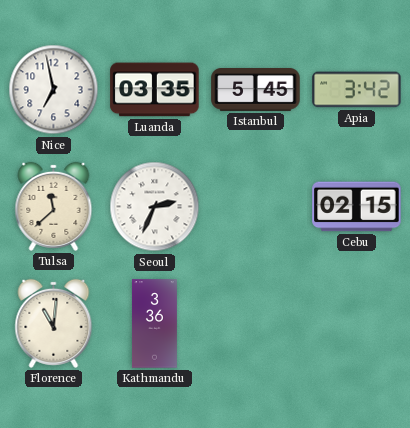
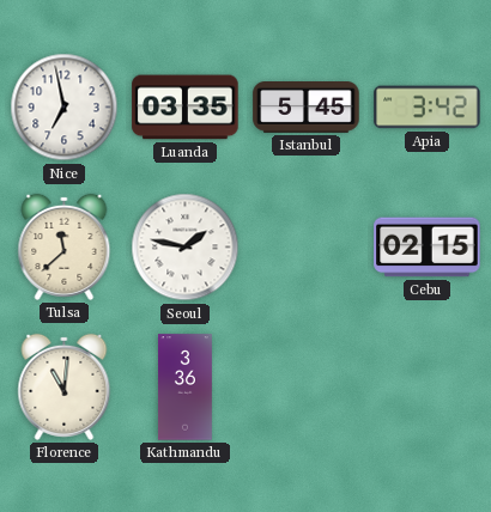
Seoul: 2:34 -> 1:47
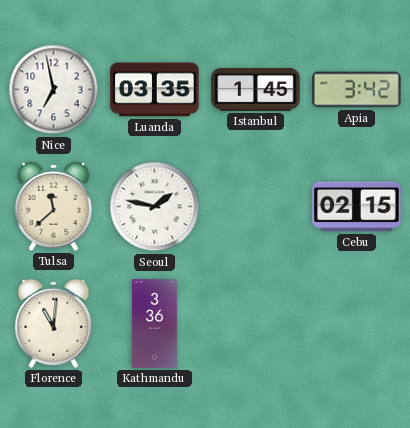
Istanbul: 5:45 -> 1:45
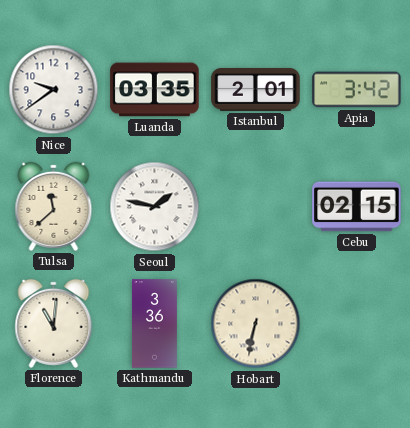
Nice: 6:58 -> 9:39
Istanbul: 1:45 -> 2:01
Hobart: none -> 6:32
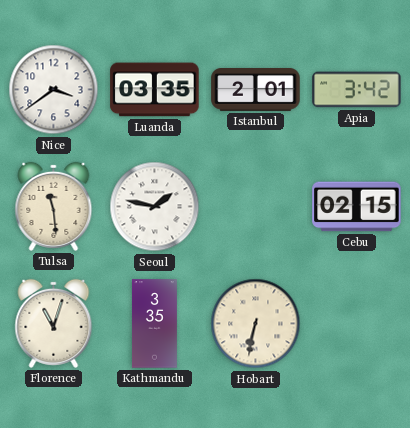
Nice: 9:39 -> 3:39
Tulsa: 11:38 -> 11:29
Florence: 11:01 -> 11:03
Kathmandu: 3:36 -> 3:35
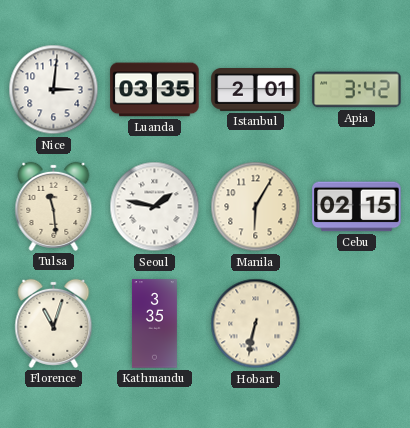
Nice: 3:39 -> 3:01
Manila: none -> 6:05
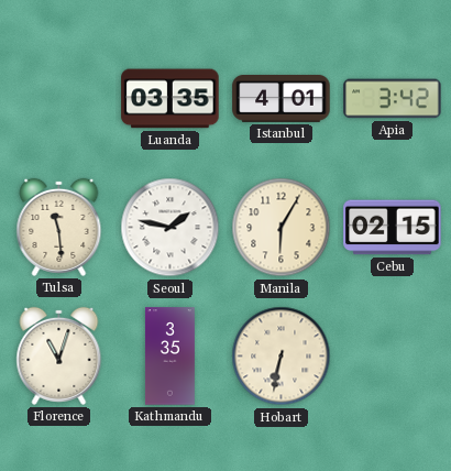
Nice: 3:01 -> none
Istanbul: 2:01 -> 4:01
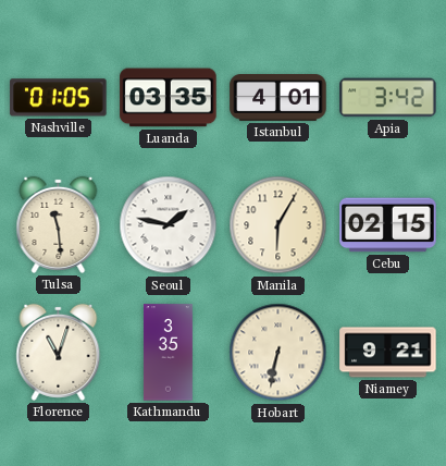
Nashville: none -> 01:05
Niamey: none -> 9:21
